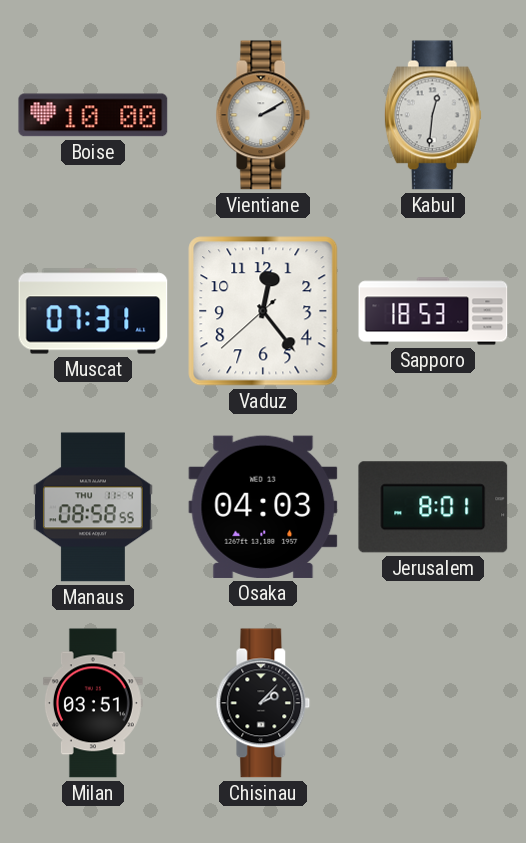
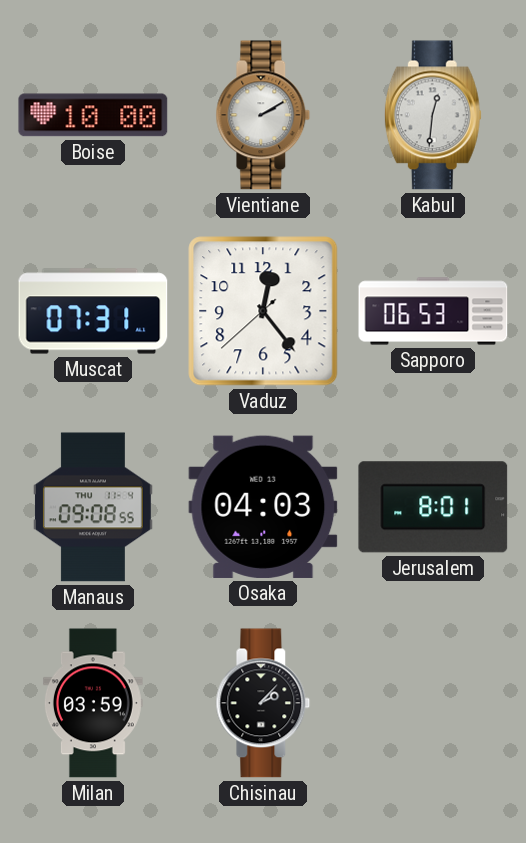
Sapporo: 18:53 -> 06:53
Manaus: 08:58 -> 09:08
Milan: 03:51 -> 03:59
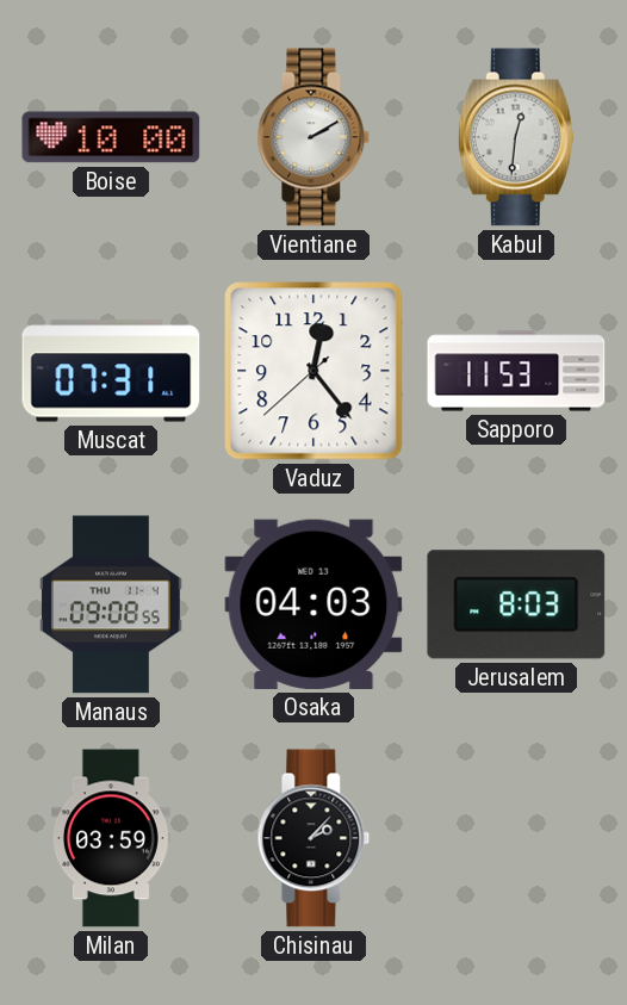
Sapporo: 06:53 -> 11:53
Jerusalem: 8:01 -> 8:03
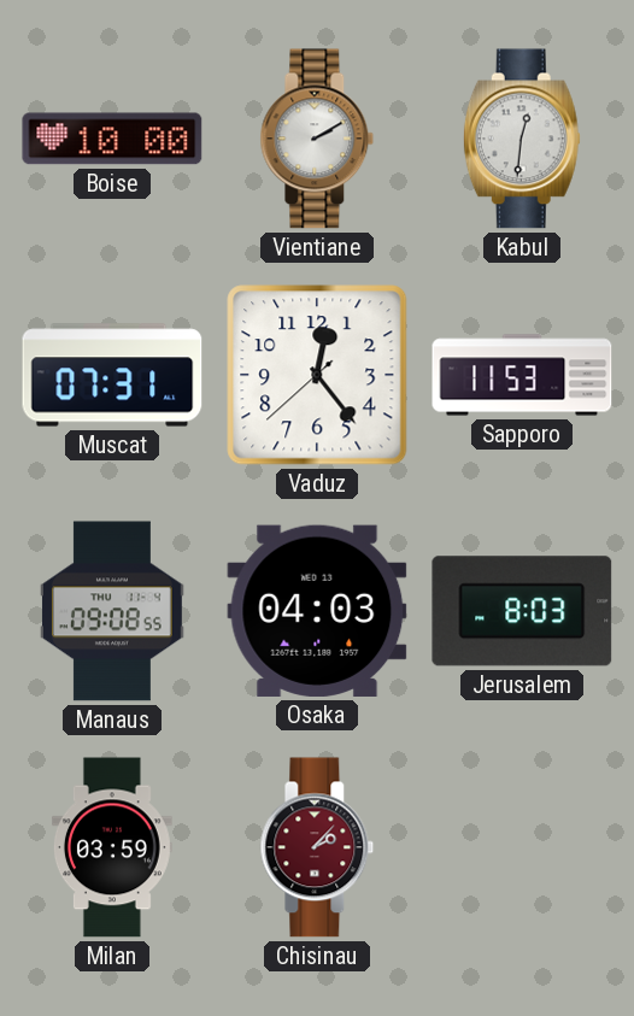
Chisinau dial: black -> burgundy
